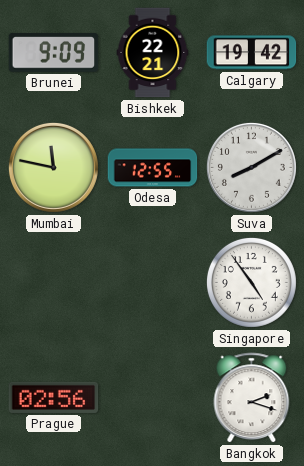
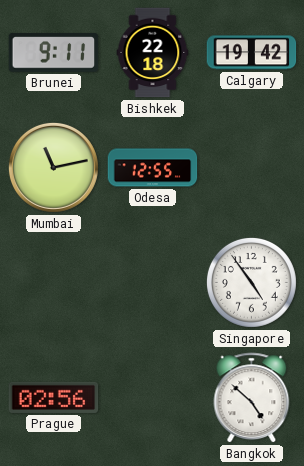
Brunei: 9:09 -> 9:11
Bishkek: 22:21 -> 22:18
Mumbai: 11:47 -> 11:13
Suva: 8:10 -> none
Bangkok: 2:18 -> 4:52
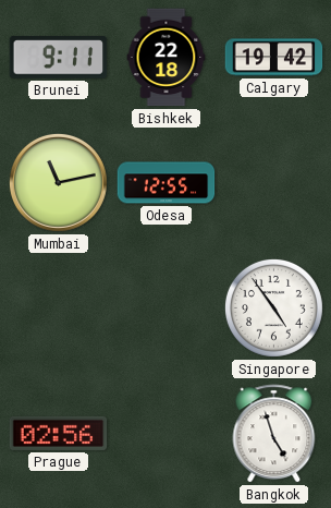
Bangkok: 4:52 -> 4:57
